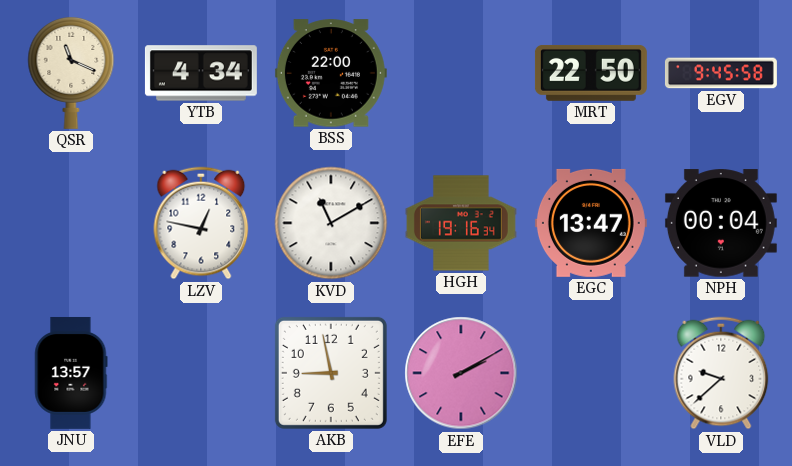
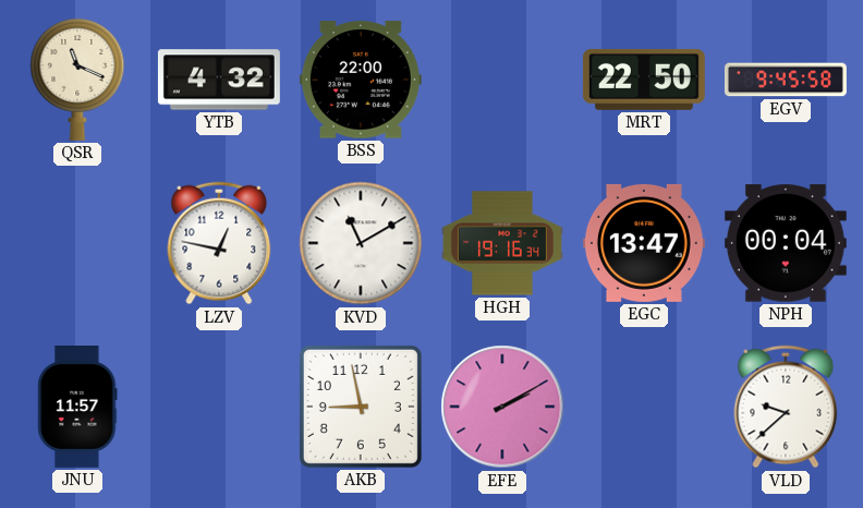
YTB: 4:34 -> 4:32
JNU: 13:57 -> 11:57
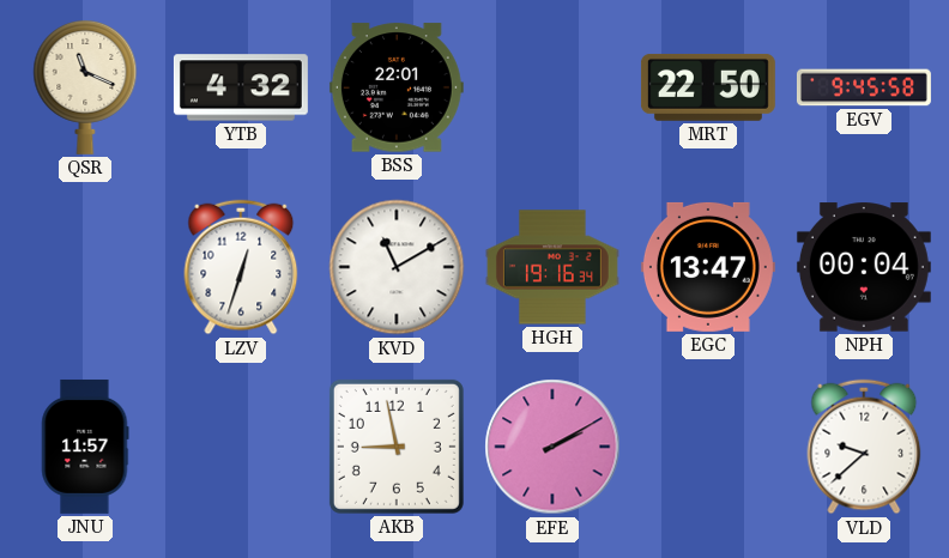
BSS: 22:00 -> 22:01
LZV: 12:47 -> 12:33
